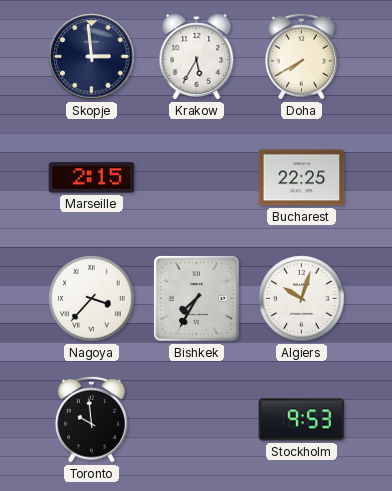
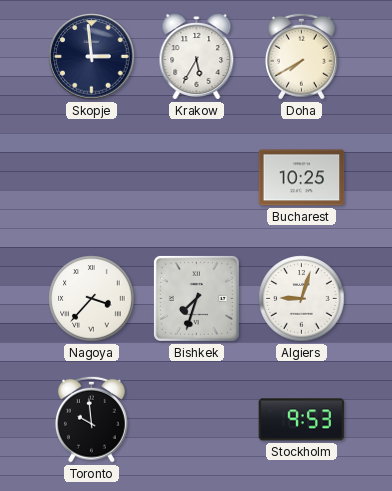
Marseille: 2:15 -> none
Bucharest: 22:25 -> 10:25
Bishkek: 7:35 -> 7:33
Algiers: 10:03 -> 9:03
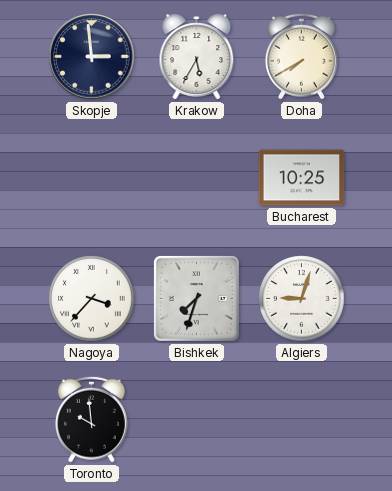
Stockholm: 9:53 -> none
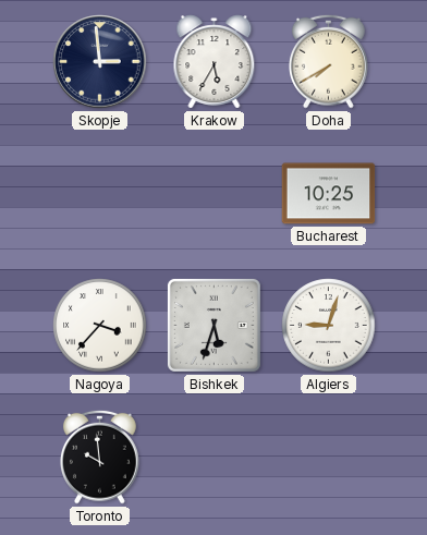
Bishkek: 7:33 -> 5:33
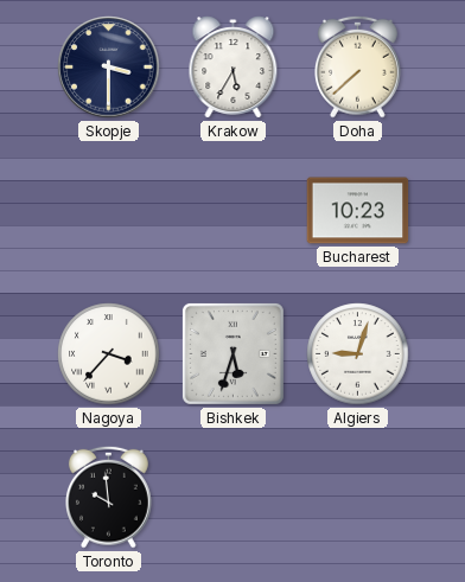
Skopje: 2:59 -> 3:30
Doha: 7:40 -> 7:38
Bucharest: 10:25 -> 10:23
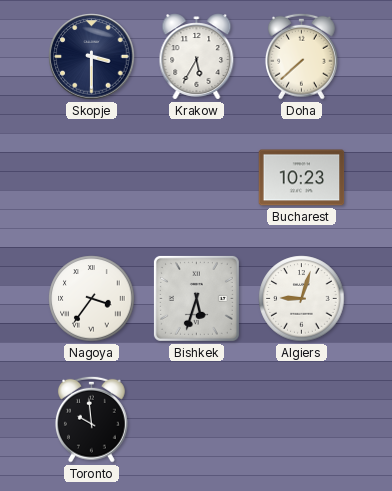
Nagoya: 3:37 -> 3:36
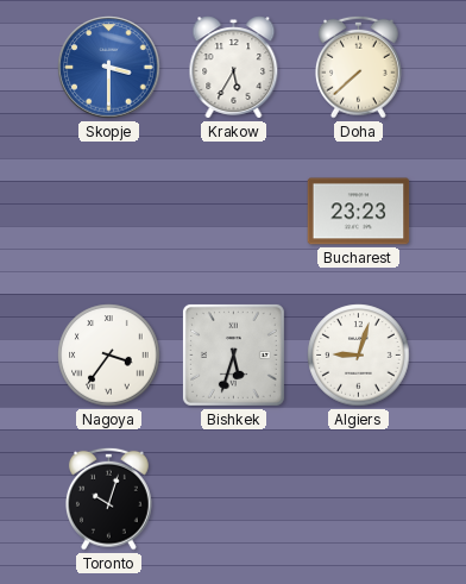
Skopje dial: navy -> blue
Bucharest: 10:23 -> 23:23
Toronto: 9:59 -> 10:03
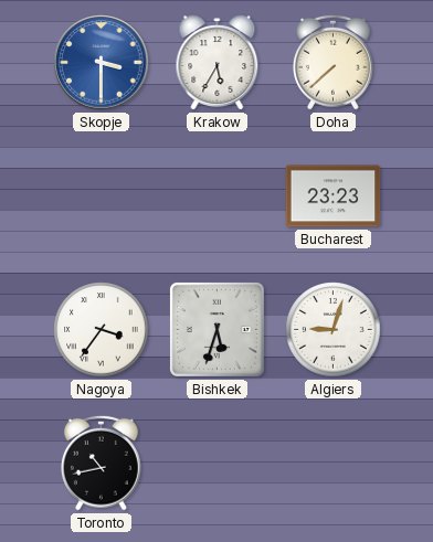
Toronto: 10:03 -> 10:43
